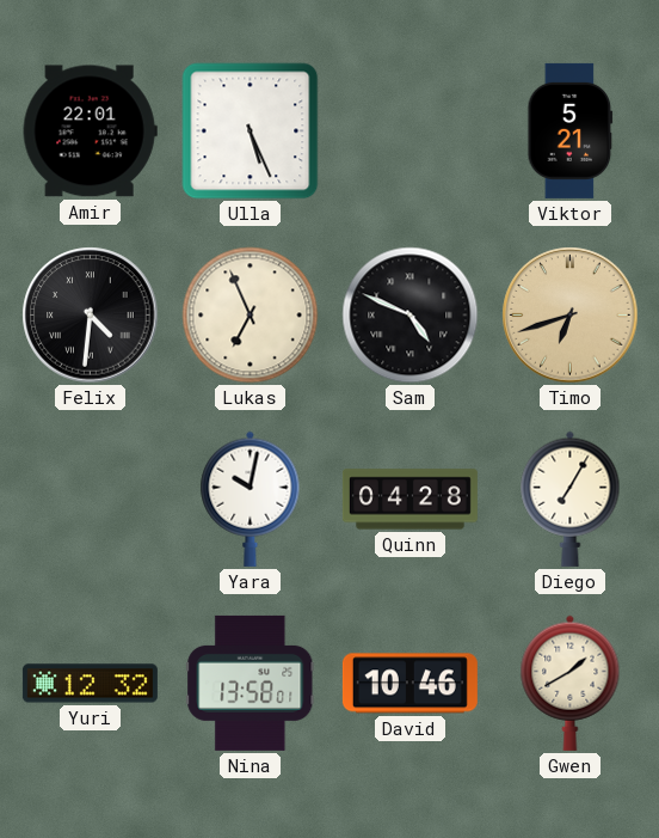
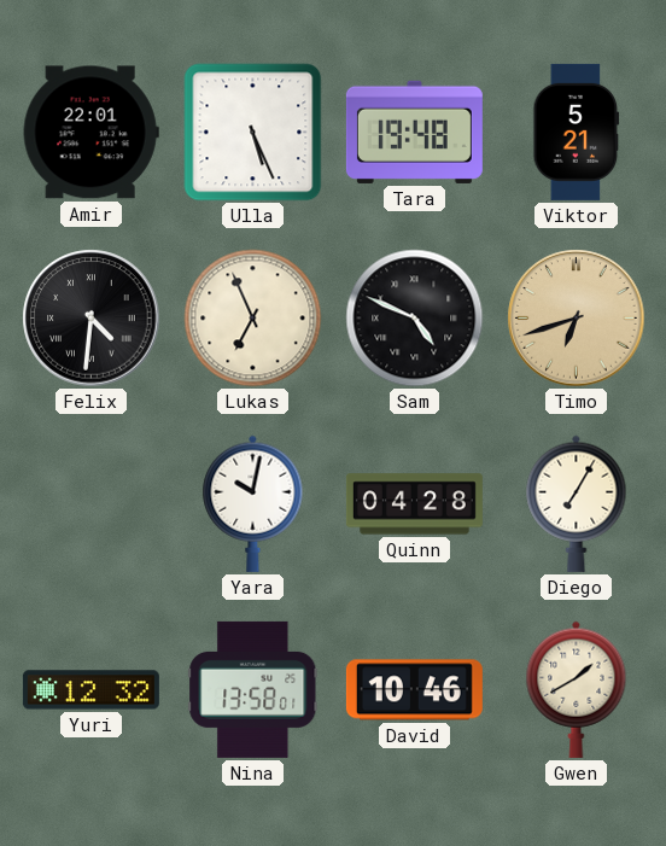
Tara: none -> 19:48
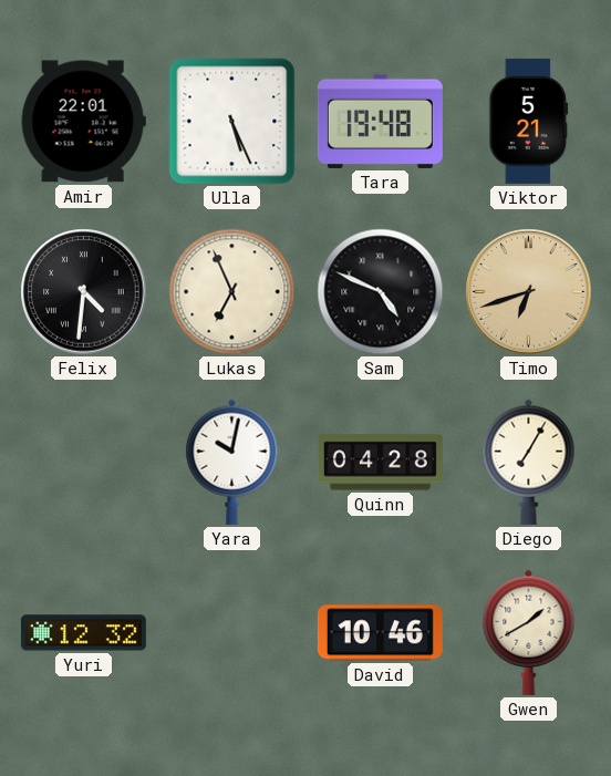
Nina: 13:58 -> none
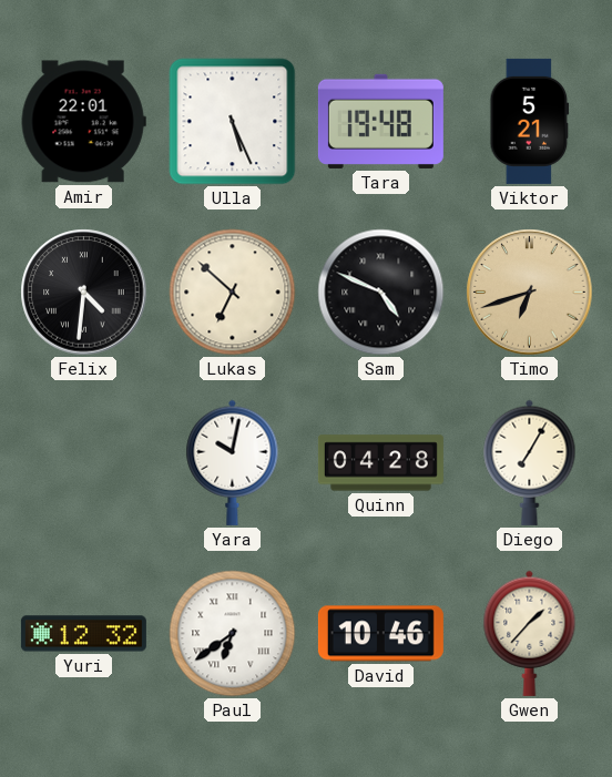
Lukas: 6:56 -> 6:52
Paul: none -> 6:39
Gwen: 1:40 -> 1:37
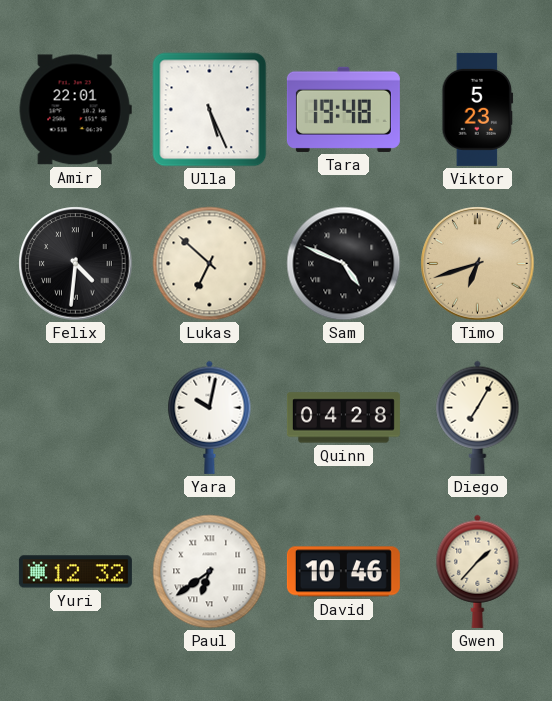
Viktor: 5:21 -> 5:23
